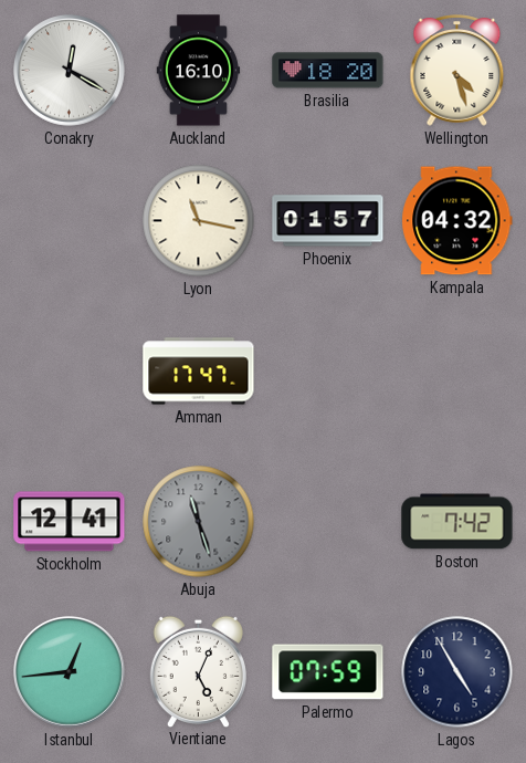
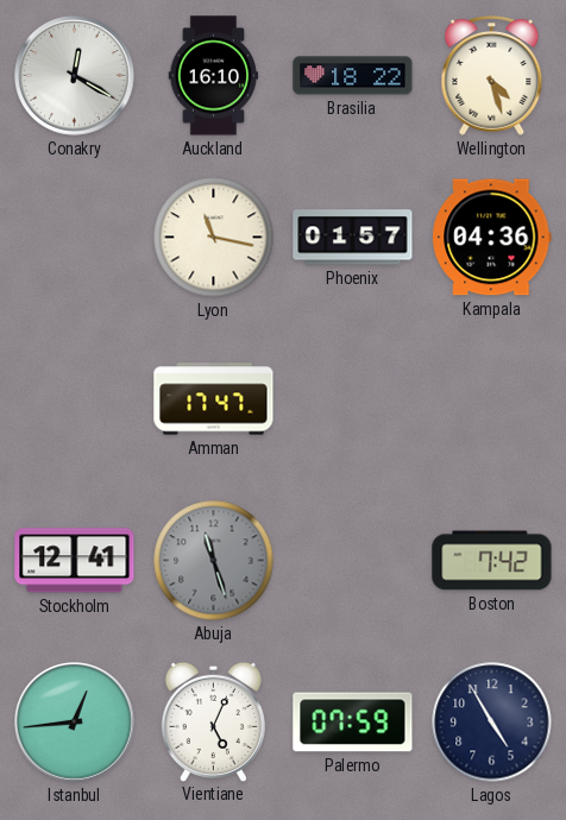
Brasilia: 18:20 -> 18:22
Kampala: 04:32 -> 04:36
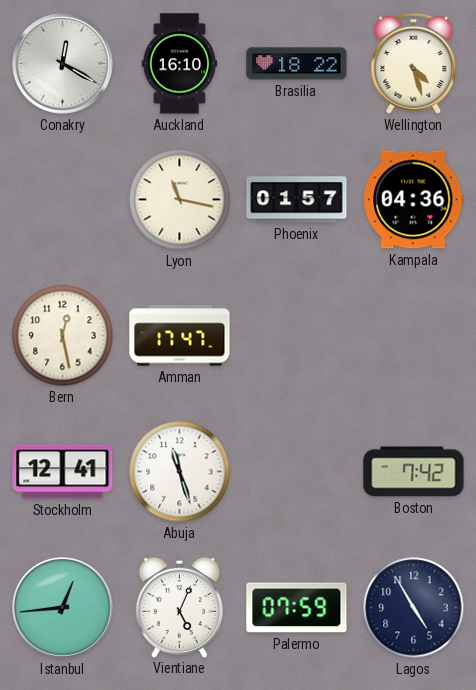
Bern: none -> 12:28
Abuja dial: grey -> white
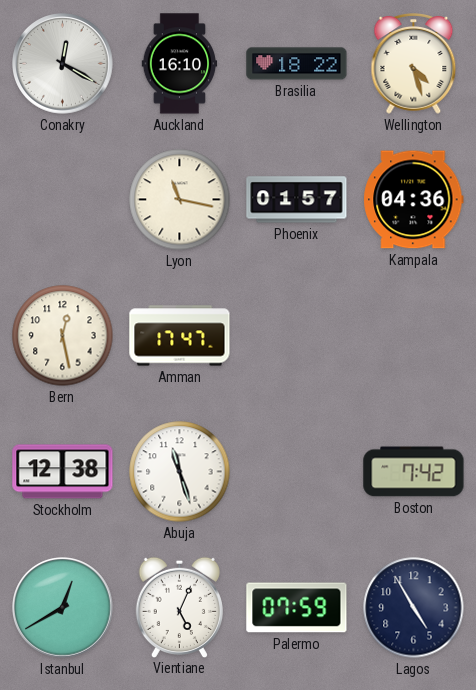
Stockholm: 12:41 -> 12:38
Istanbul: 12:44 -> 12:40
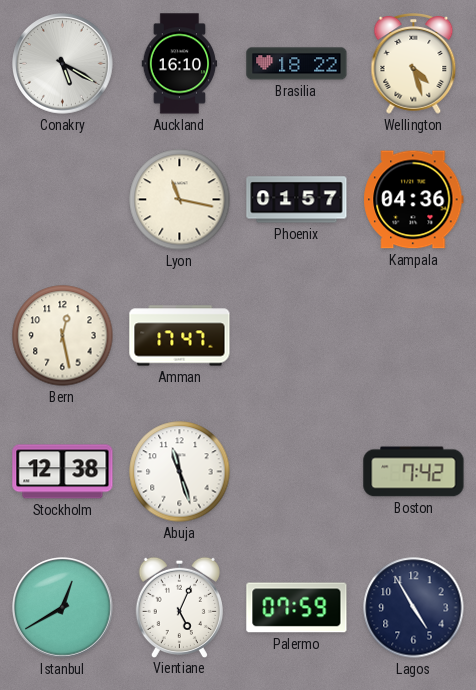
Conakry: 12:20 -> 5:20
